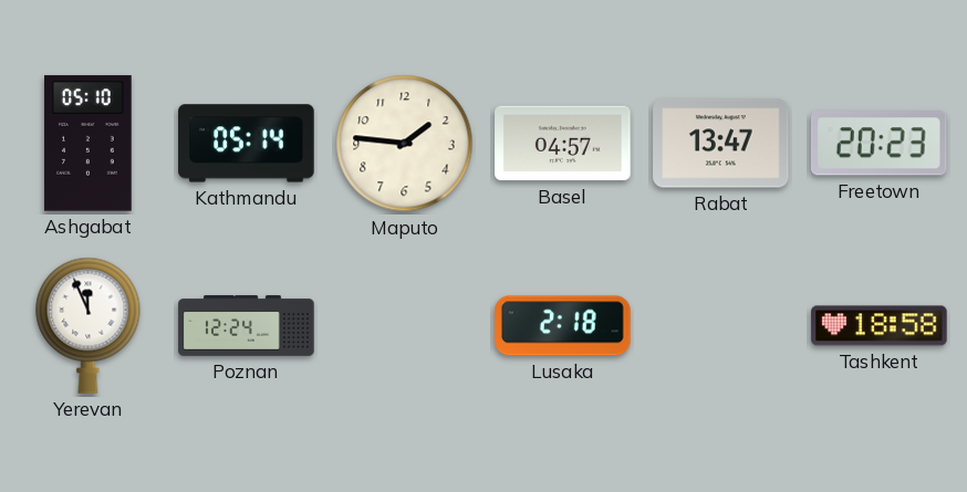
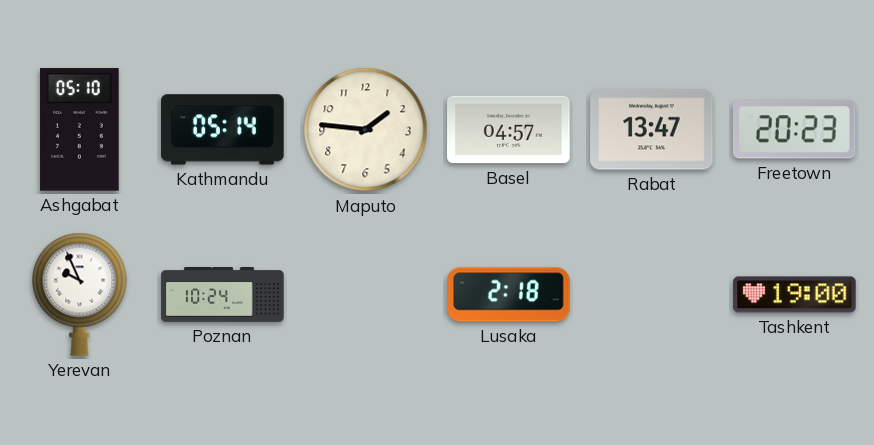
Yerevan: 11:56 -> 9:56
Poznan: 12:24 -> 10:24
Tashkent: 18:58 -> 19:00
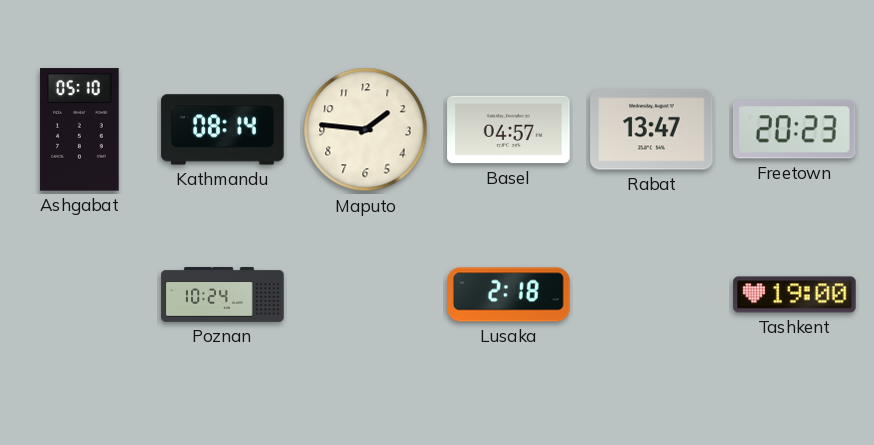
Kathmandu: 05:14 -> 08:14
Yerevan: 9:56 -> none
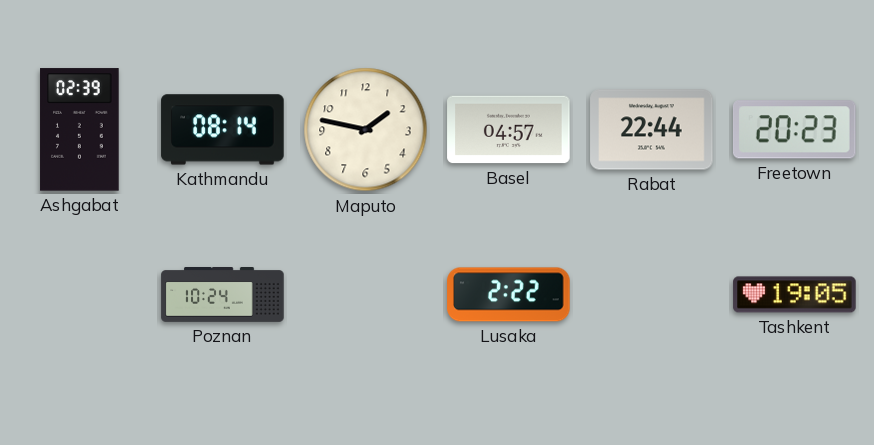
Ashgabat: 05:10 -> 02:39
Maputo: 1:46 -> 1:47
Rabat: 13:47 -> 22:44
Lusaka: 2:18 -> 2:22
Tashkent: 19:00 -> 19:05
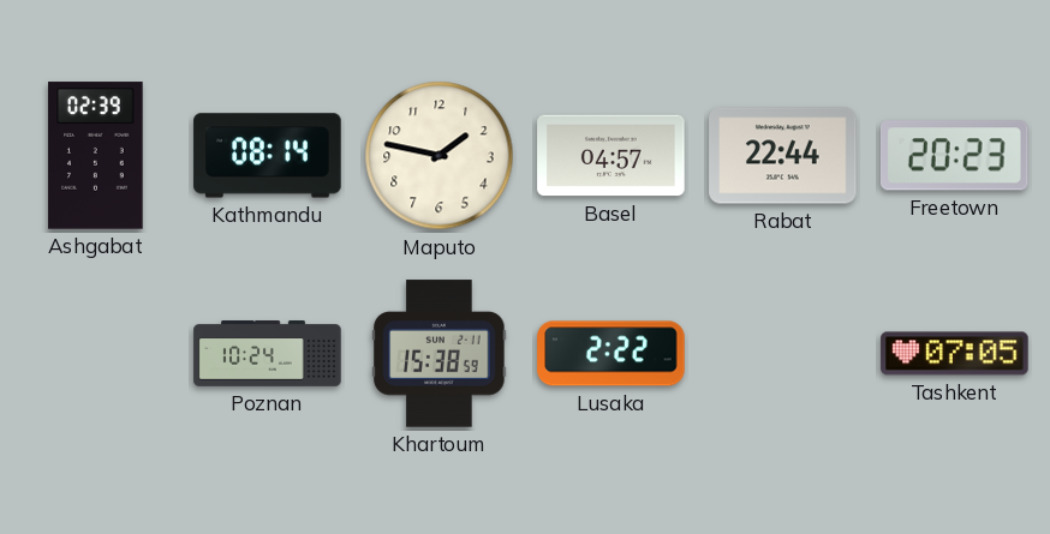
Khartoum: none -> 15:38
Tashkent: 19:05 -> 07:05
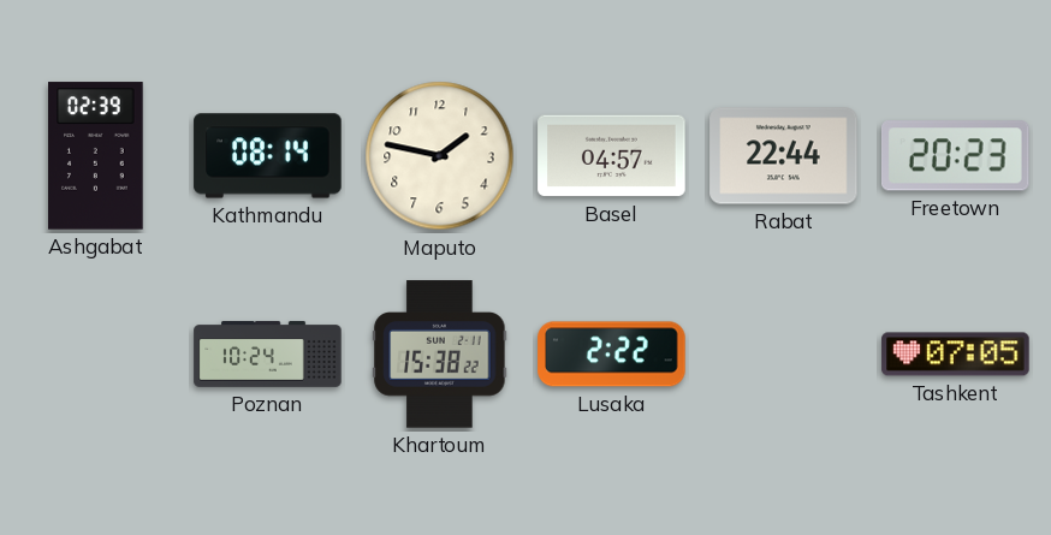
Khartoum: 15:38:59 -> 15:38:22
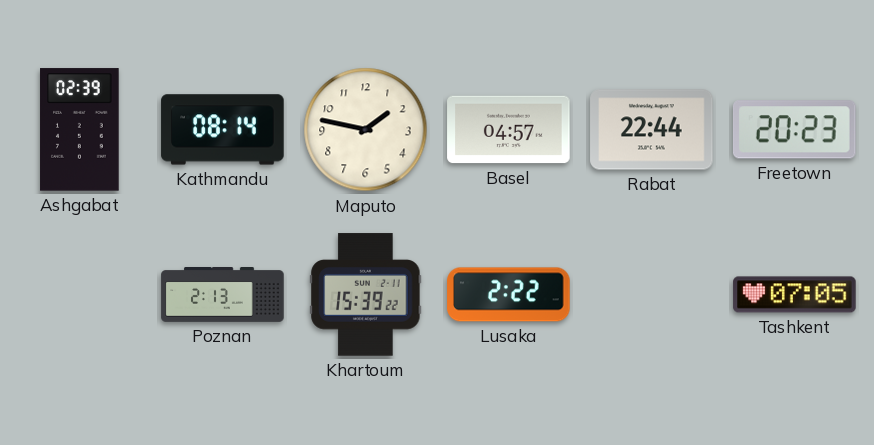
Poznan: 10:24 -> 2:13
Khartoum: 15:38 -> 15:39
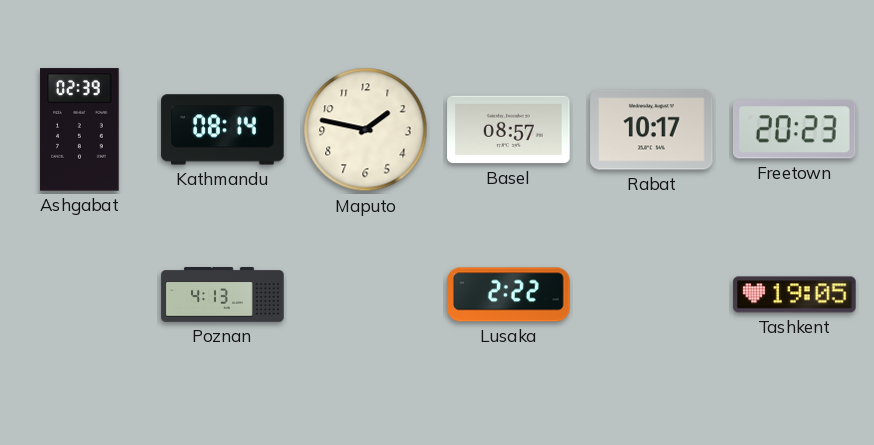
Basel: 04:57 -> 08:57
Rabat: 22:44 -> 10:17
Poznan: 2:13 -> 4:13
Khartoum: 15:39 -> none
Tashkent: 07:05 -> 19:05
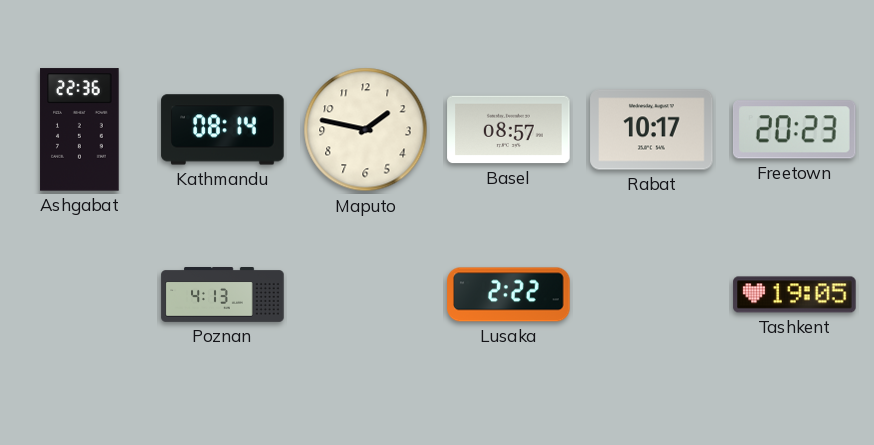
Ashgabat: 02:39 -> 22:36
